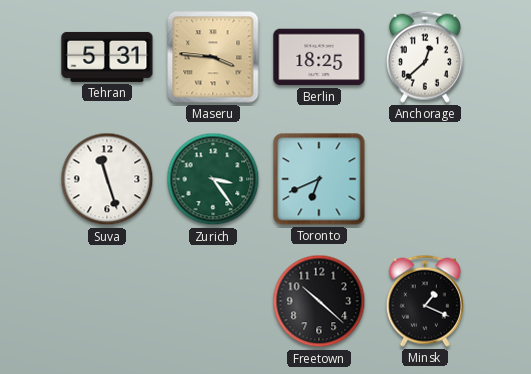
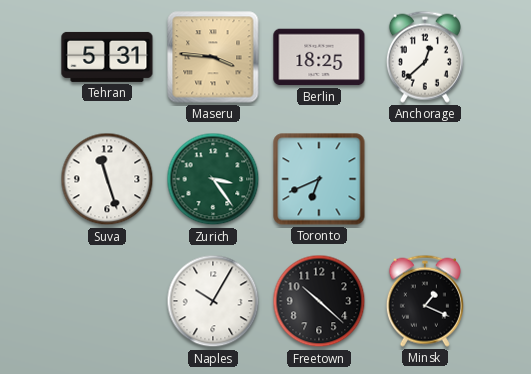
Naples: none -> 10:05
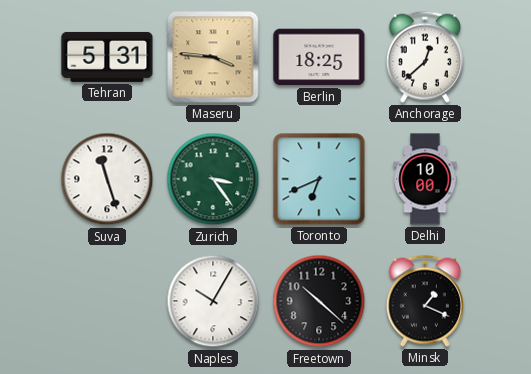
Delhi: none -> 10:00
